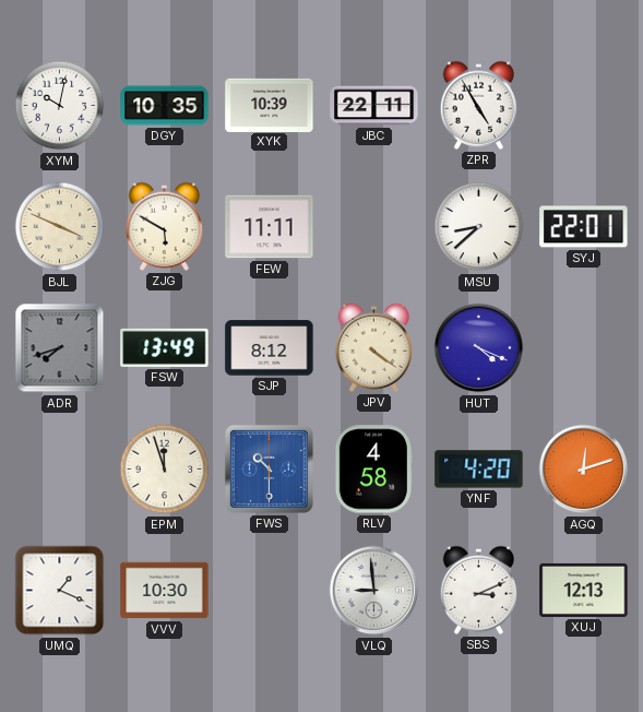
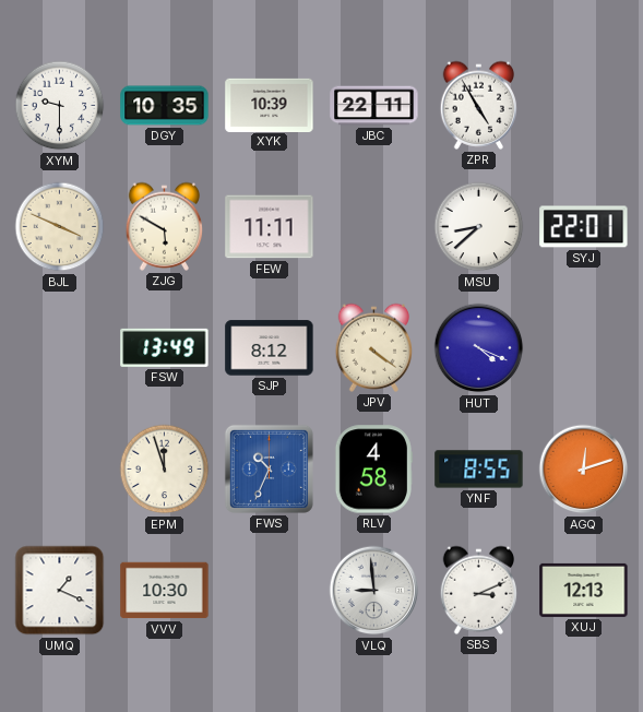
XYM: 10:02 -> 9:30
ADR: 7:42 -> none
FWS: 10:30 -> 10:34
YNF: 4:20 -> 8:55
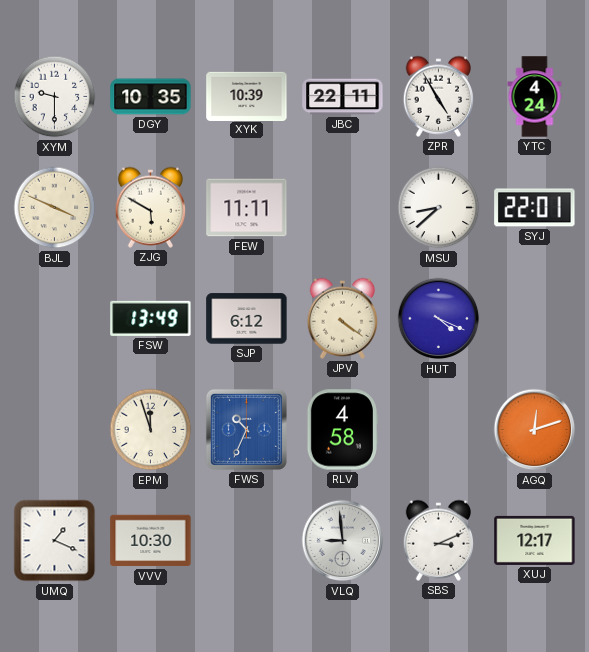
YTC: none -> 4:24
SJP: 8:12 -> 6:12
YNF: 8:55 -> none
XUJ: 12:13 -> 12:17
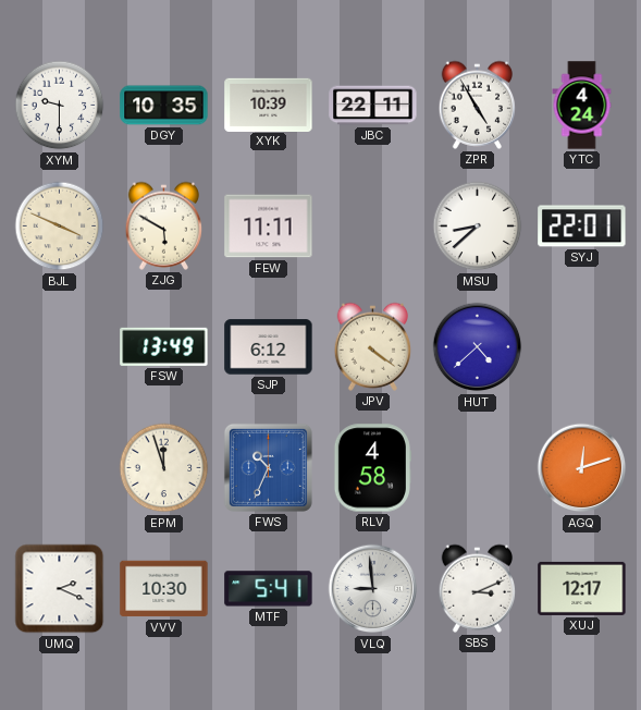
HUT: 4:19 -> 4:38
UMQ: 1:19 -> 2:19
MTF: none -> 5:41
